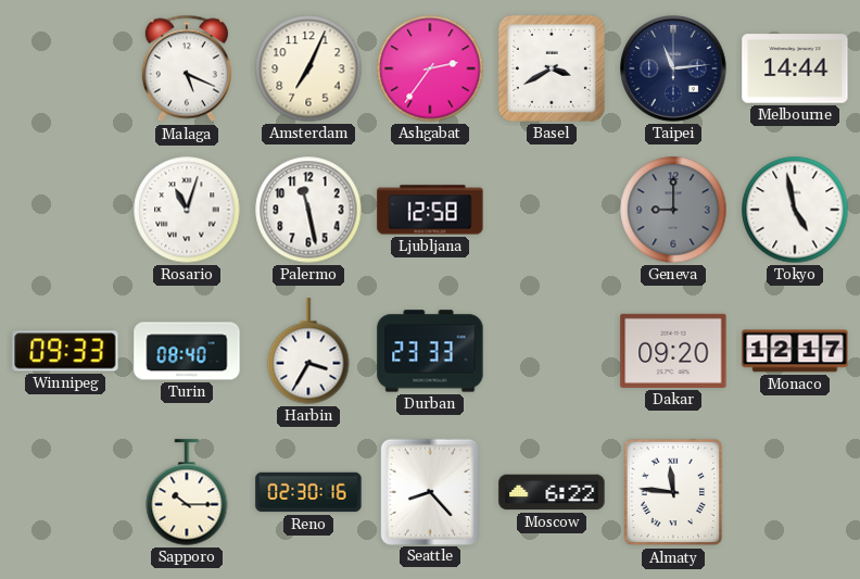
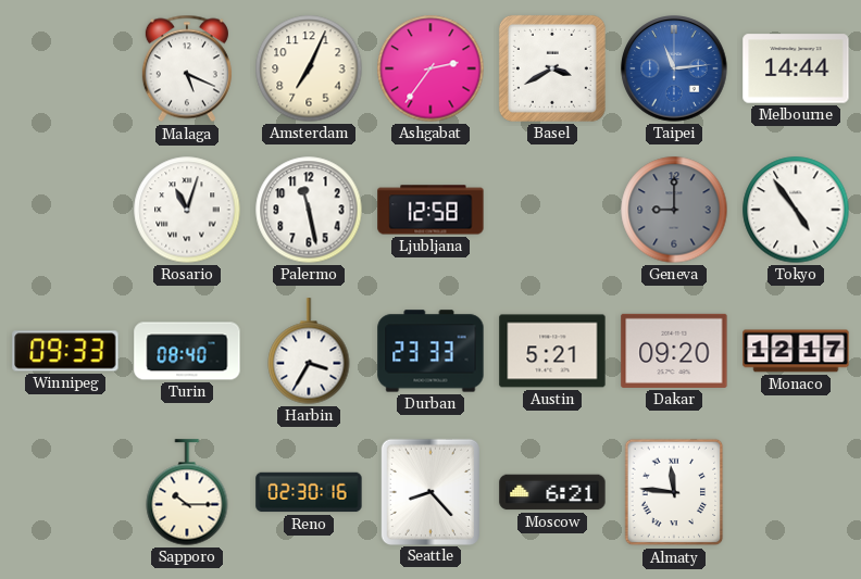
Taipei dial: navy -> blue
Tokyo: 4:58 -> 4:54
Austin: none -> 5:21
Moscow: 6:22 -> 6:21
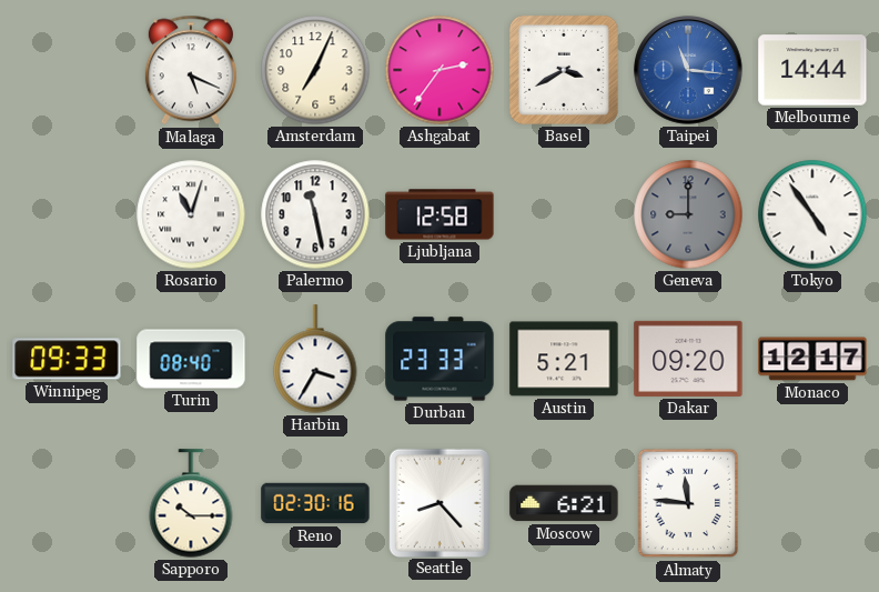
Taipei: 11:14 -> 11:16
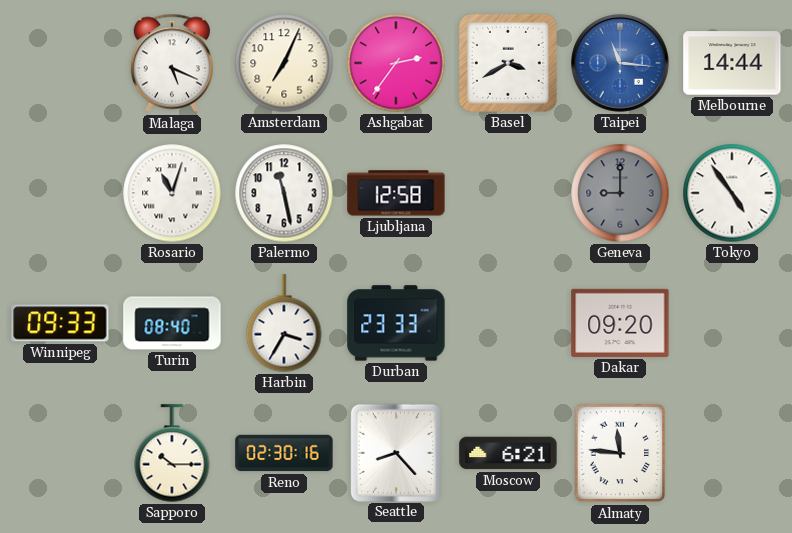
Austin: 5:21 -> none
Monaco: 12:17 -> none
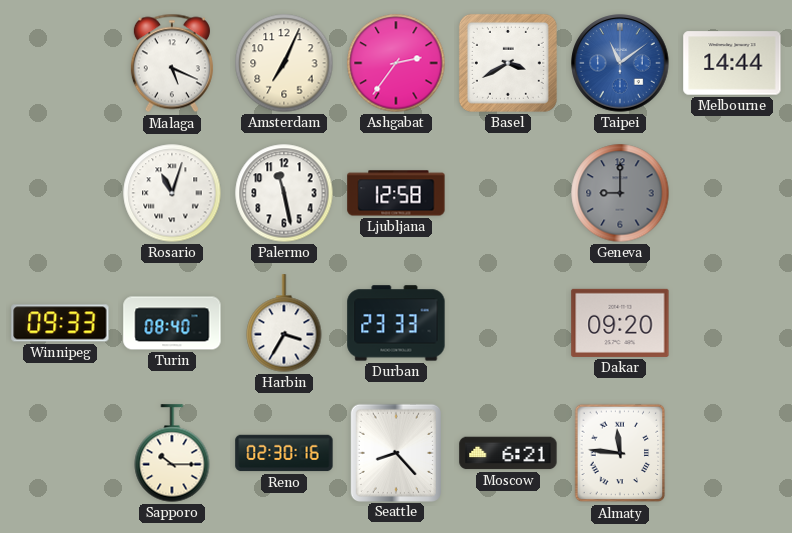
Taipei: 11:16 -> 11:09
Tokyo: 4:54 -> none
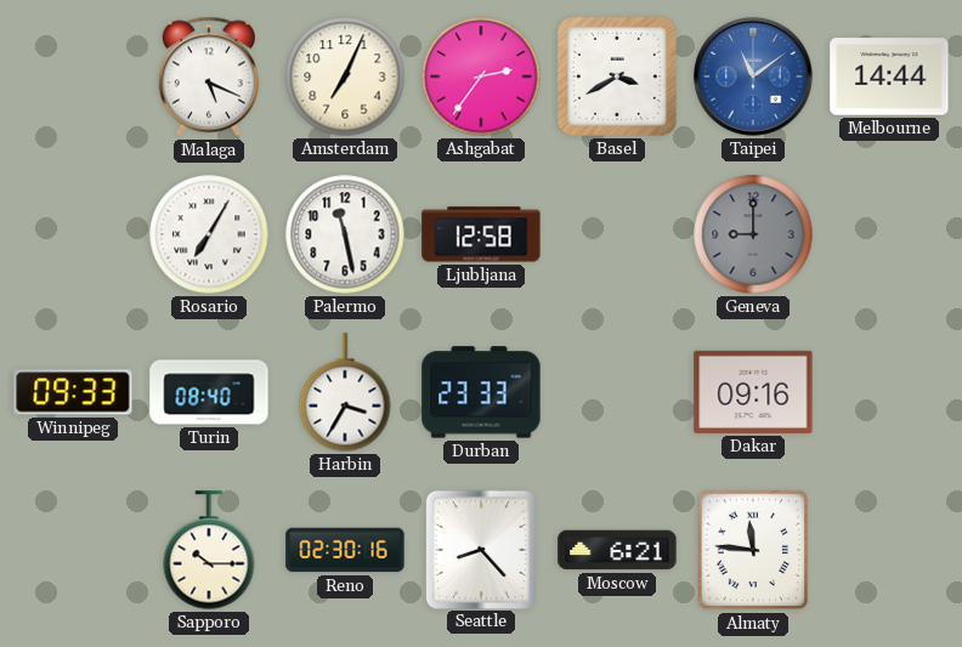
Rosario: 11:03 -> 7:05
Dakar: 09:20 -> 09:16
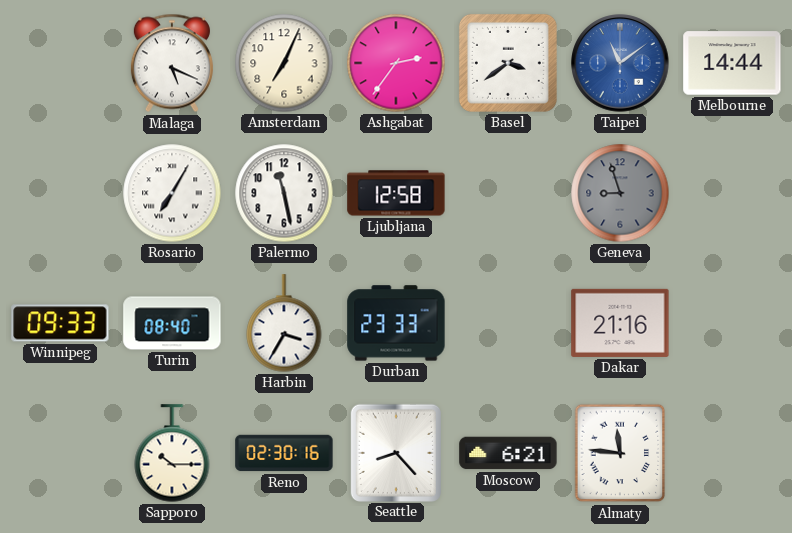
Basel: 3:40 -> 3:39
Geneva: 9:00 -> 8:57
Dakar: 09:16 -> 21:16
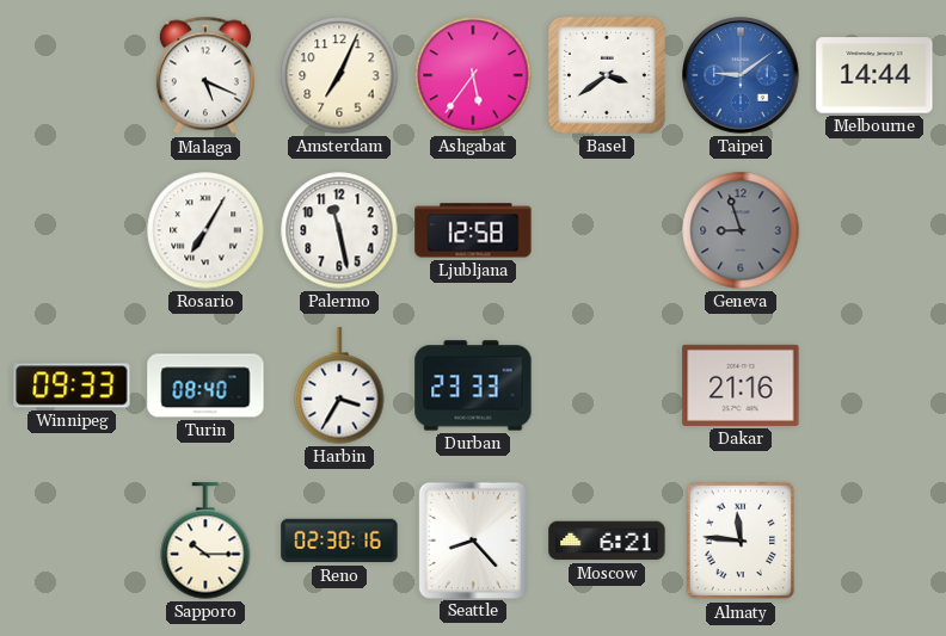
Ashgabat: 2:36 -> 5:36
Taipei: 11:09 -> 9:09
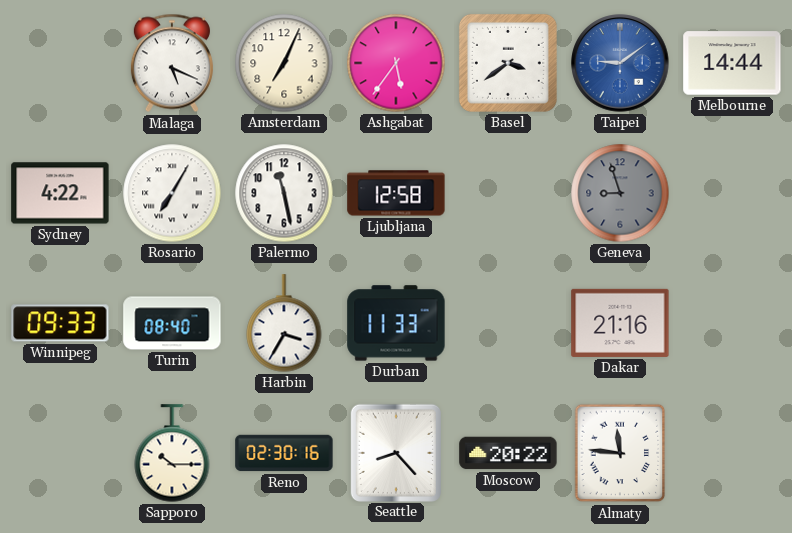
Sydney: none -> 4:22
Durban: 23:33 -> 11:33
Moscow: 6:21 -> 20:22
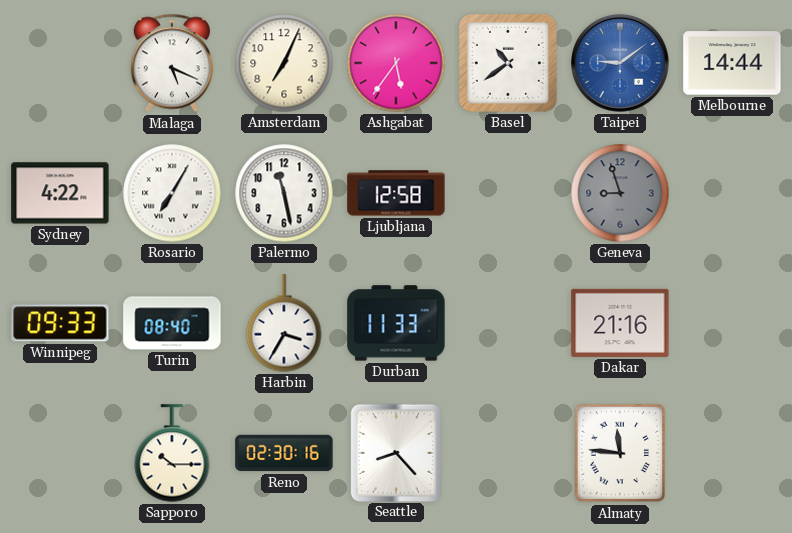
Basel: 3:39 -> 10:39
Moscow: 20:22 -> none
